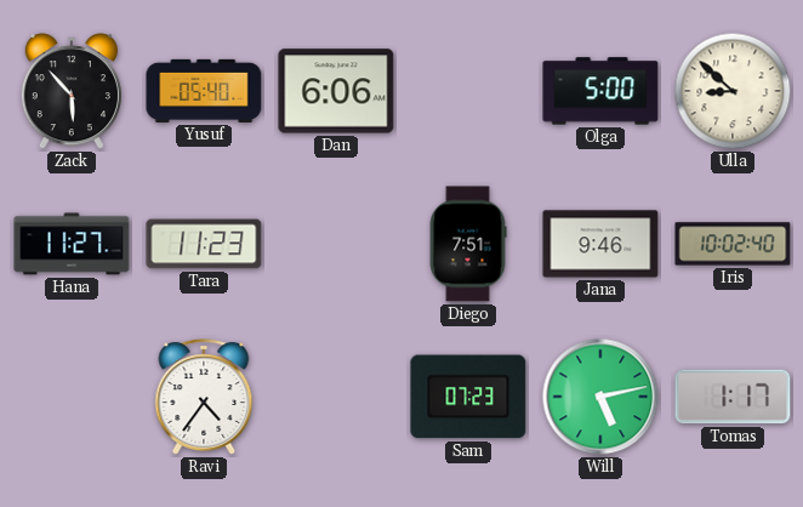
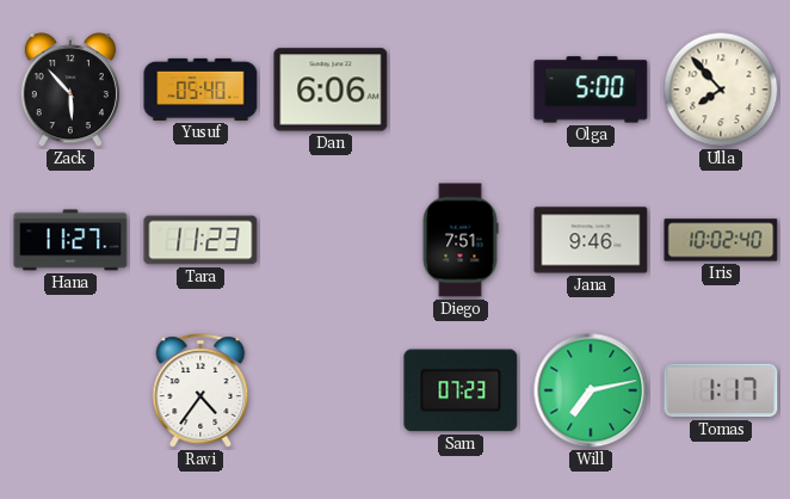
Ulla: 8:52 -> 7:53
Will: 5:13 -> 7:13
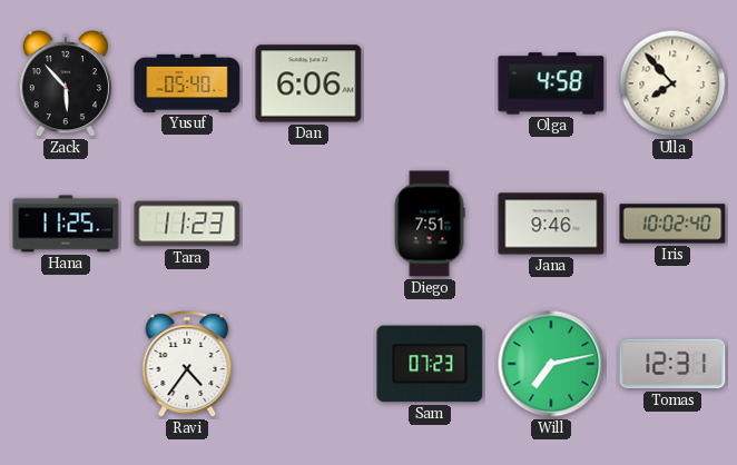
Olga: 5:00 -> 4:58
Hana: 11:27 -> 11:25
Tomas: 1:17 -> 12:31
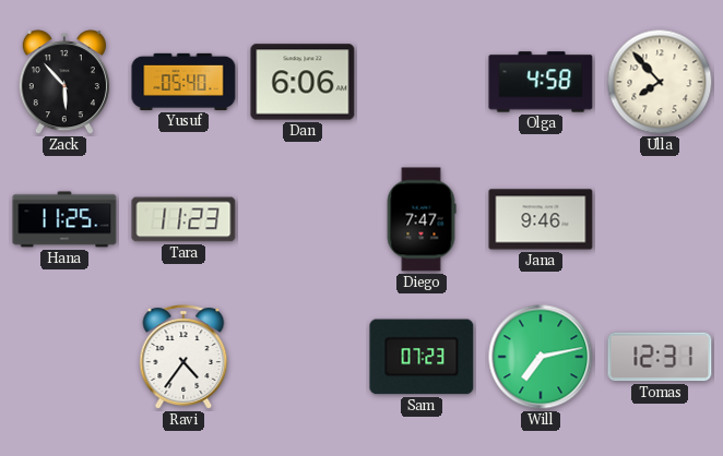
Diego: 7:51 -> 7:47
Iris: 10:02 -> none
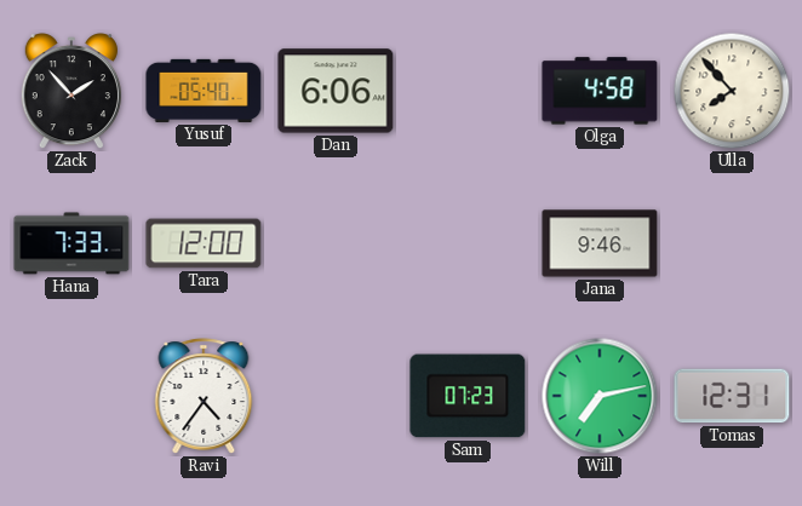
Zack: 5:53 -> 1:53
Hana: 11:25 -> 7:33
Tara: 11:23 -> 12:00
Diego: 7:47 -> none
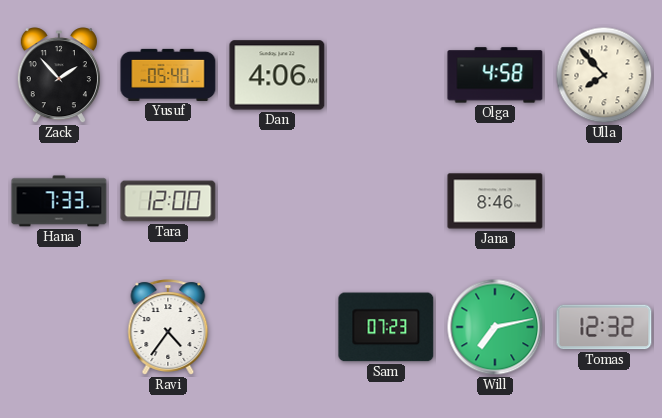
Dan: 6:06 -> 4:06
Jana: 9:46 -> 8:46
Tomas: 12:31 -> 12:32
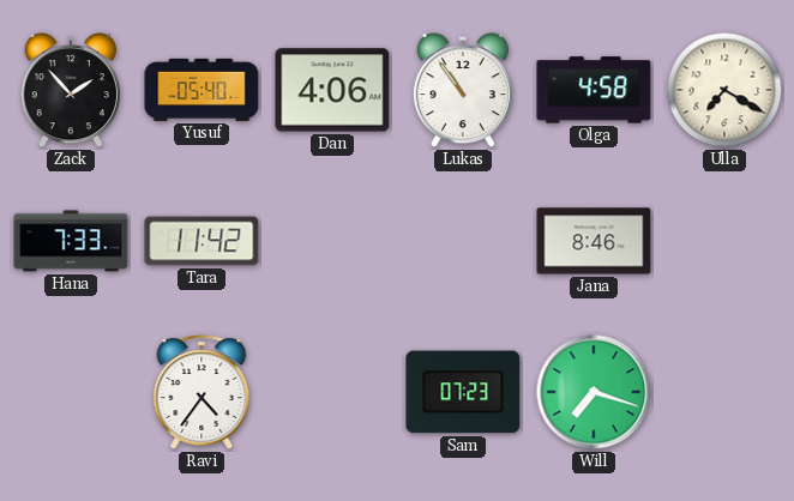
Lukas: none -> 10:54
Ulla: 7:53 -> 7:20
Tara: 12:00 -> 11:42
Will: 7:13 -> 7:18
Tomas: 12:32 -> none
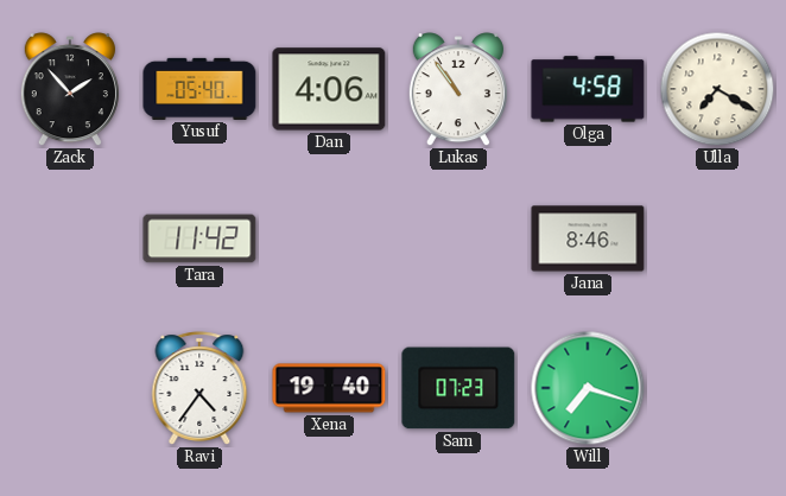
Hana: 7:33 -> none
Xena: none -> 19:40
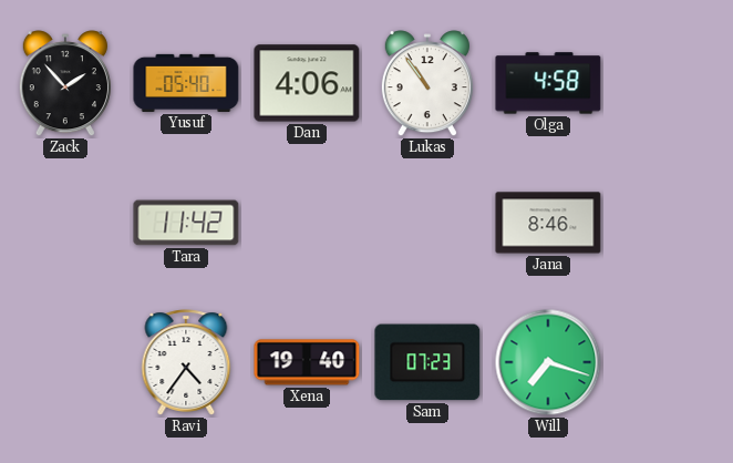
Ulla: 7:20 -> none
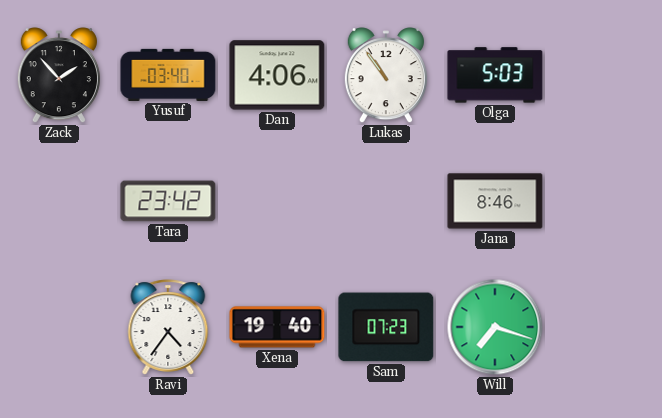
Yusuf: 05:40 -> 03:40
Olga: 4:58 -> 5:03
Tara: 11:42 -> 23:42
